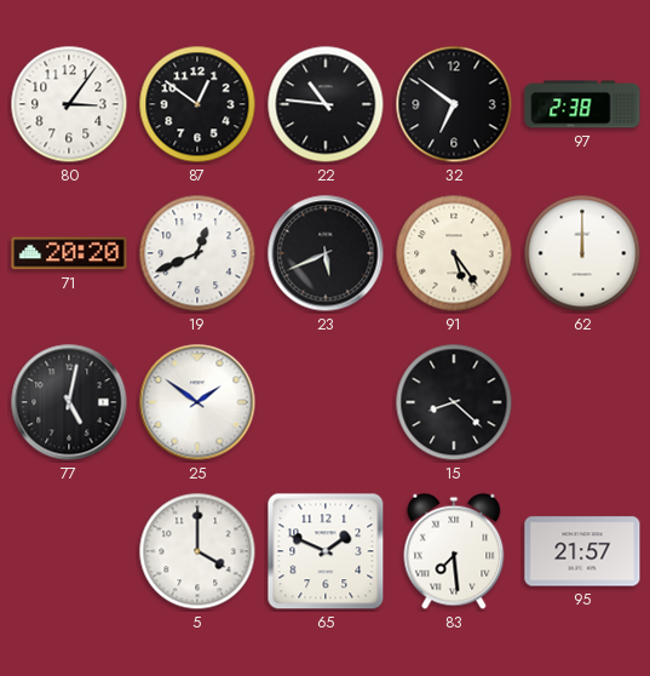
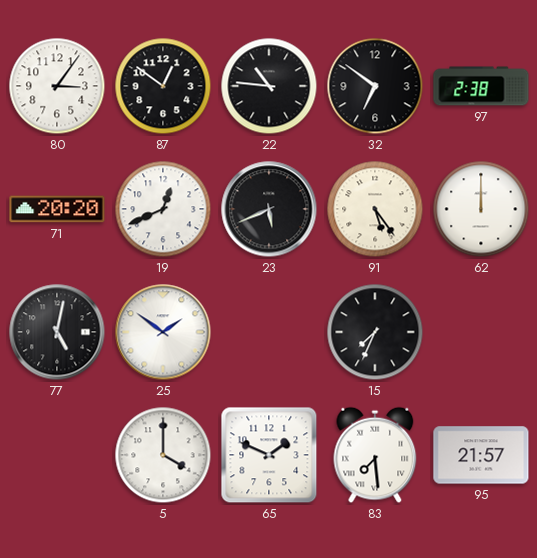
15: 8:22 -> 7:34
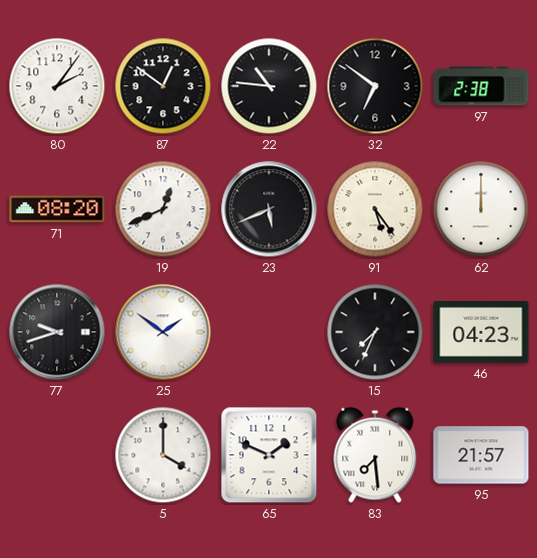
80: 3:06 -> 2:06
71: 20:20 -> 08:20
77: 5:02 -> 9:42
46: none -> 04:23
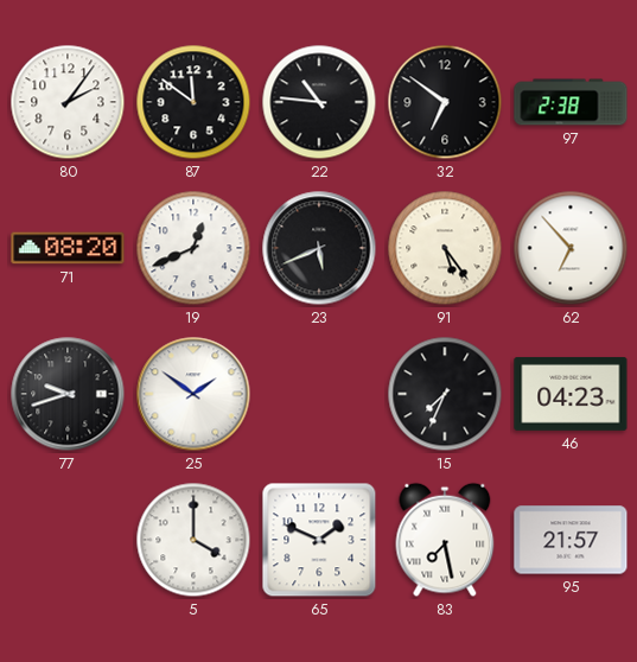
87: 12:51 -> 11:51
62: 12:00 -> 6:53
83: 7:29 -> 7:28
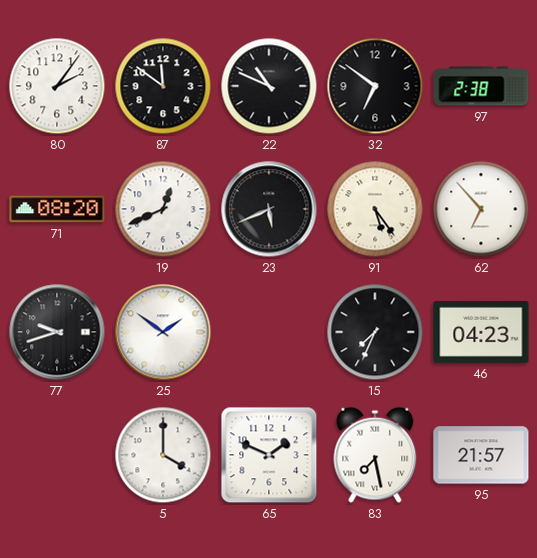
22: 10:46 -> 10:49
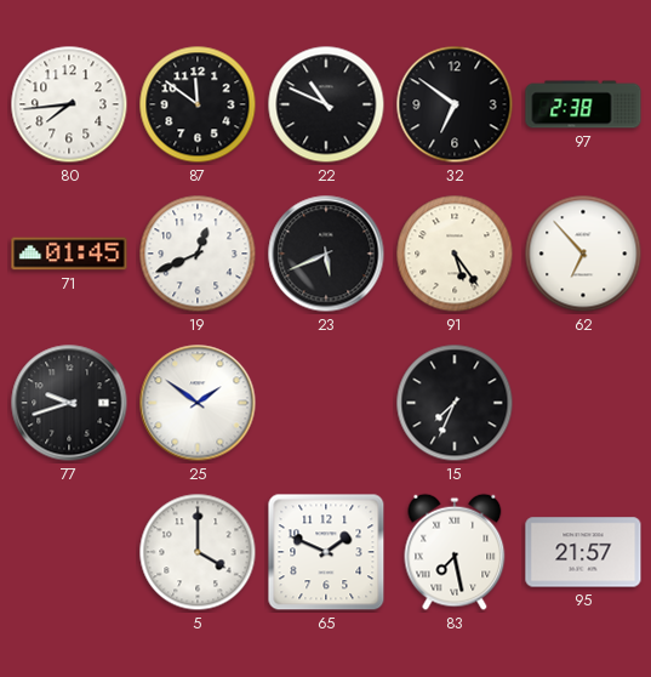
80: 2:06 -> 7:44
71: 08:20 -> 01:45
46: 04:23 -> none
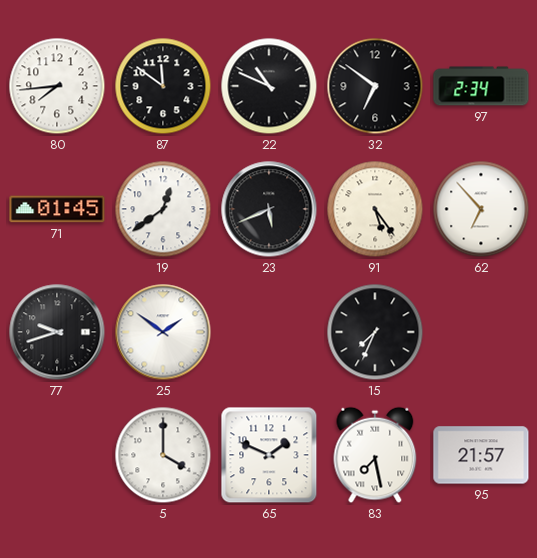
97: 2:38 -> 2:34
19: 12:41 -> 12:39
